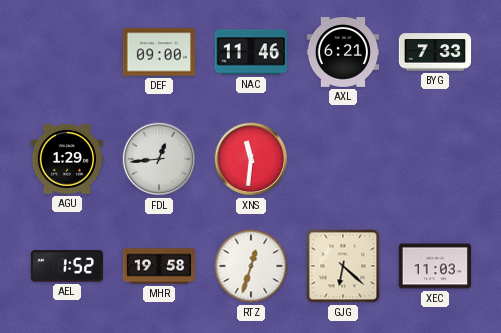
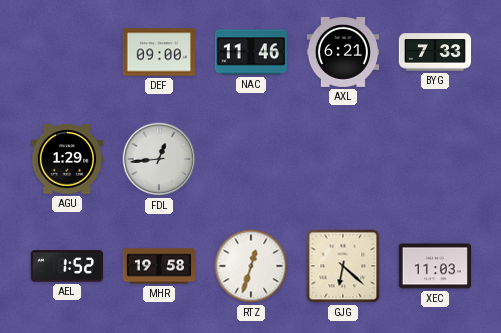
XNS: 11:31 -> none
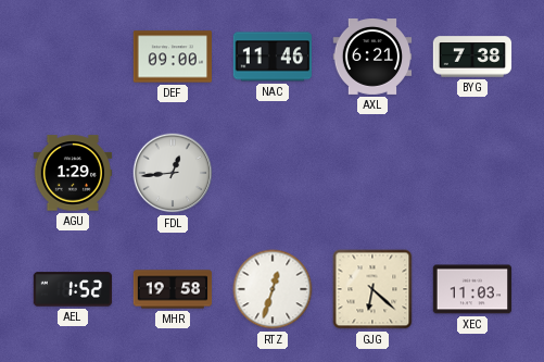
BYG: 7:33 -> 7:38
